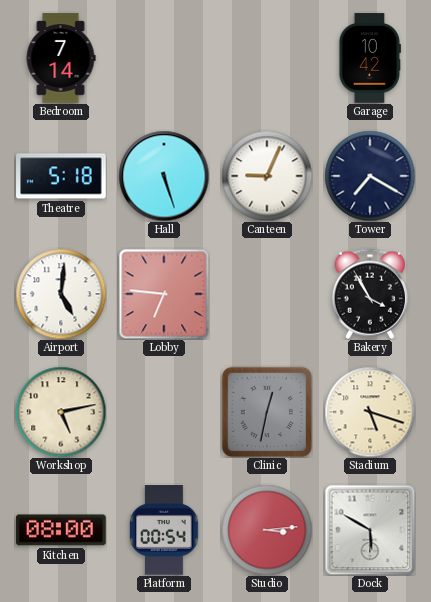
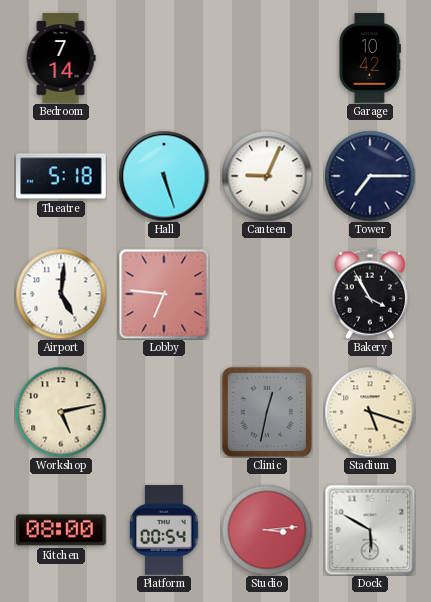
Tower: 7:20 -> 7:15
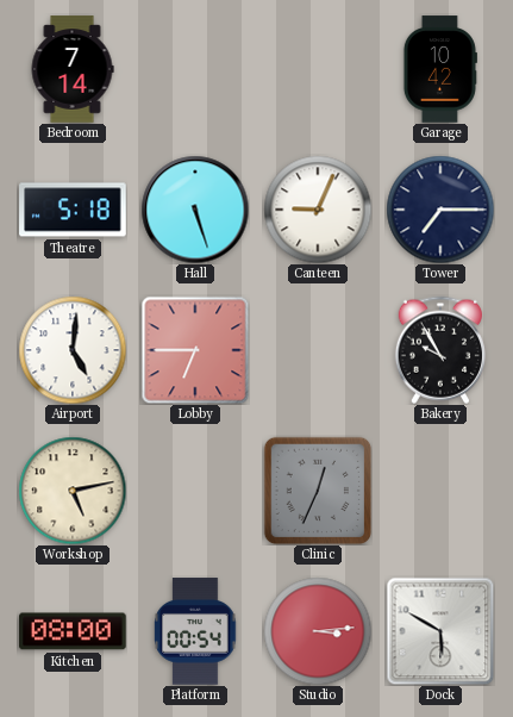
Lobby: 6:46 -> 6:45
Bakery: 3:55 -> 9:55
Clinic: 12:32 -> 12:34
Stadium: 5:18 -> none
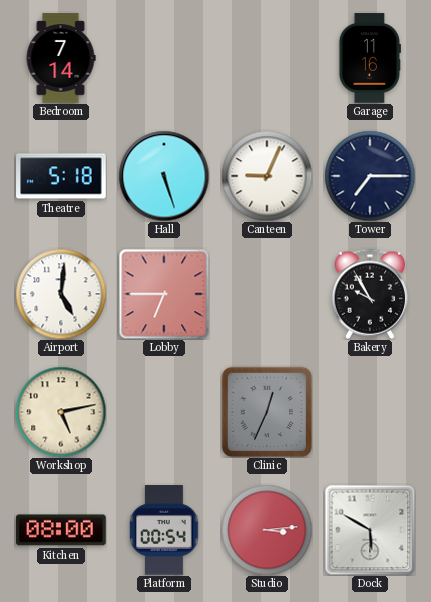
Garage: 10:42 -> 11:16
